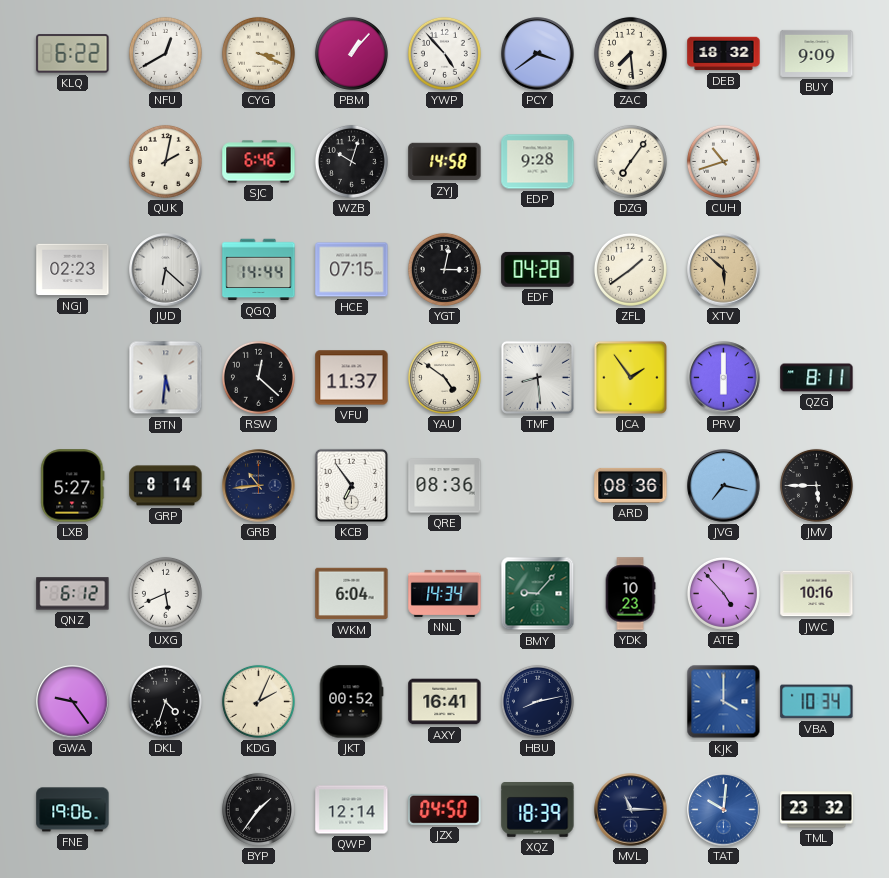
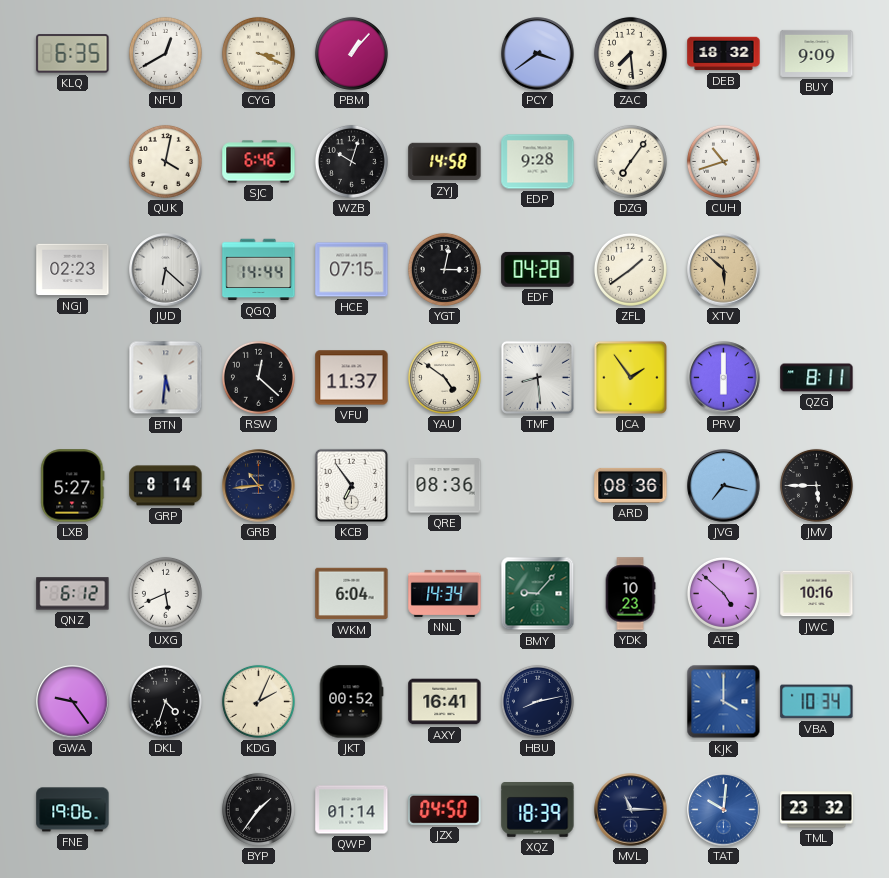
KLQ: 6:22 -> 6:35
YWP: 4:53 -> none
QUK: 2:02 -> 4:02
ATE: 4:53 -> 4:52
QWP: 12:14 -> 01:14
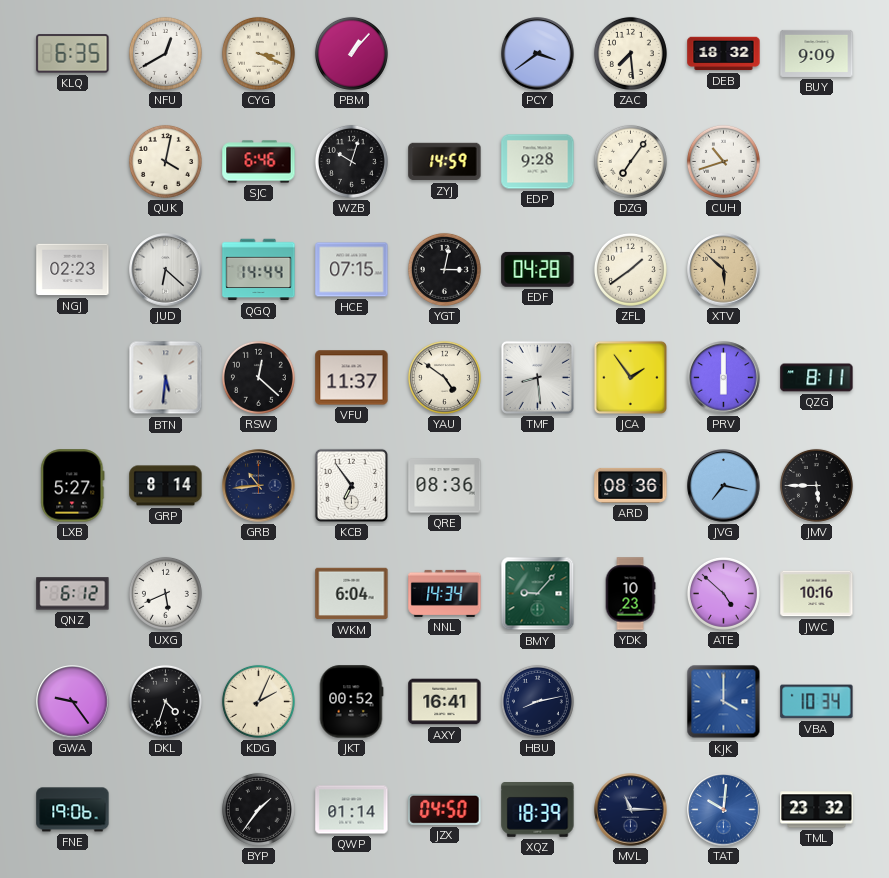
ZYJ: 14:58 -> 14:59
